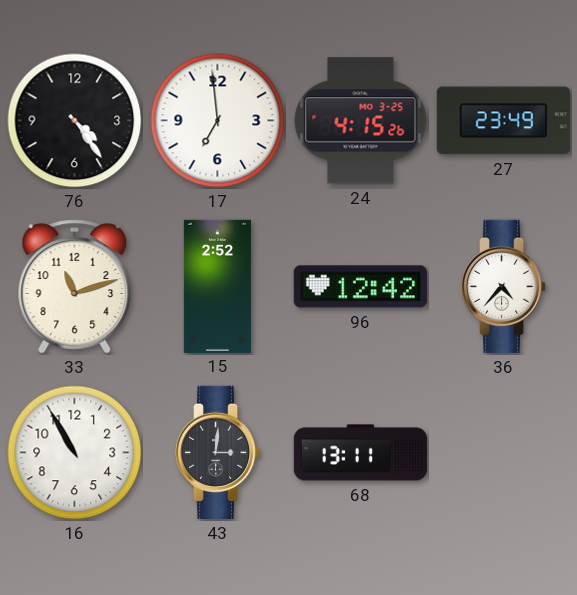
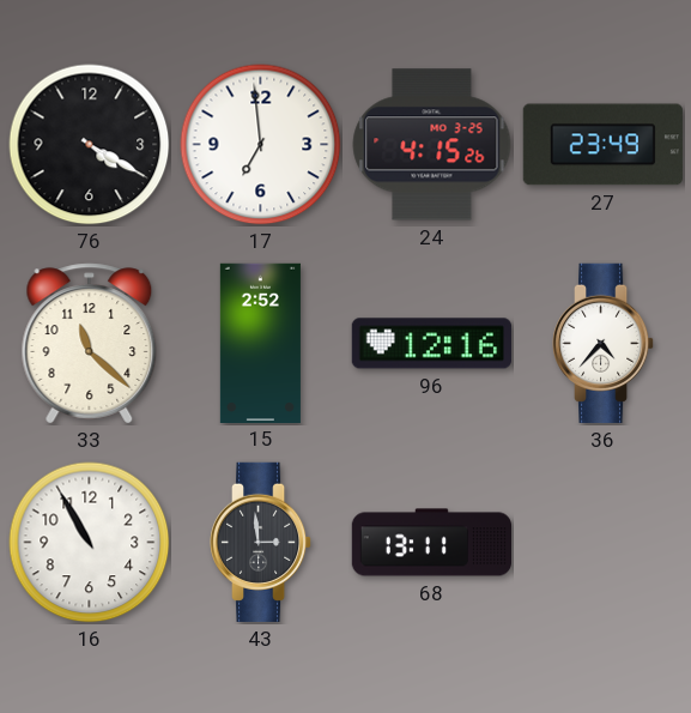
76: 4:24 -> 4:20
33: 11:12 -> 11:22
96: 12:42 -> 12:16
43: 3:01 -> 2:59
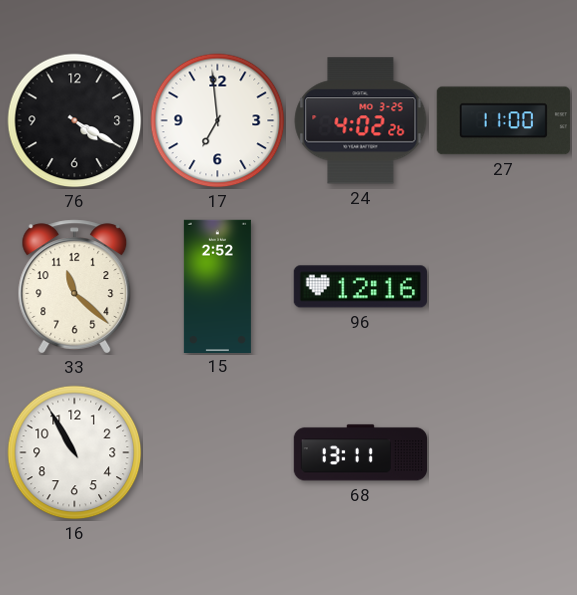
24: 4:15 -> 4:02
27: 23:49 -> 11:00
36: 4:37 -> none
43: 2:59 -> none
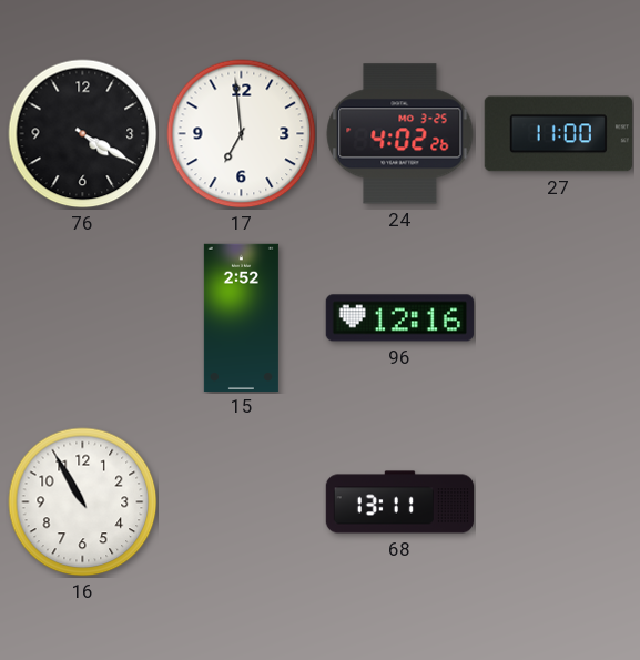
33: 11:22 -> none
